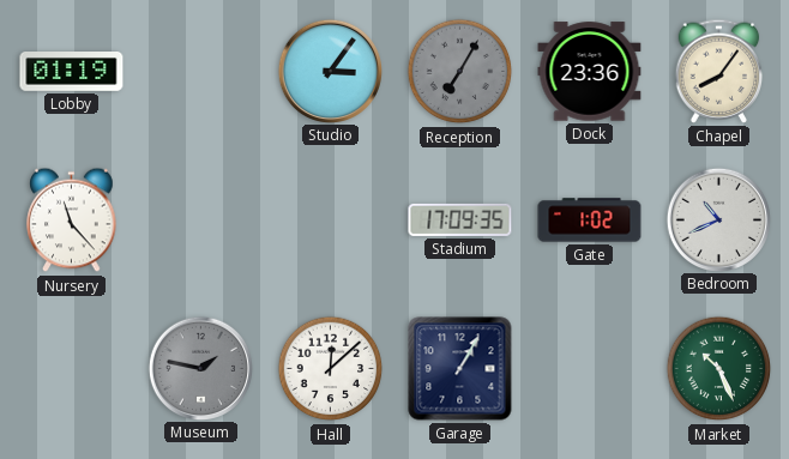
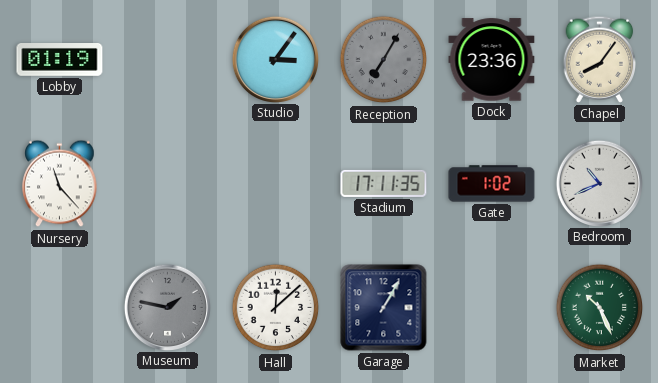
Stadium: 17:09 -> 17:11
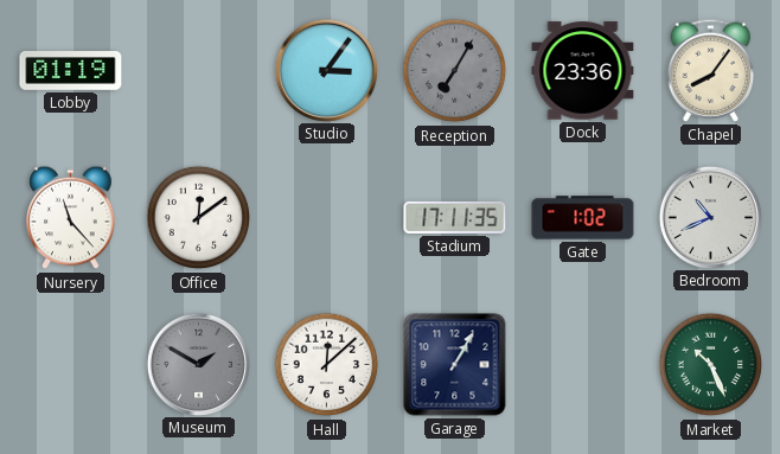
Office: none -> 12:09
Museum: 1:47 -> 1:50
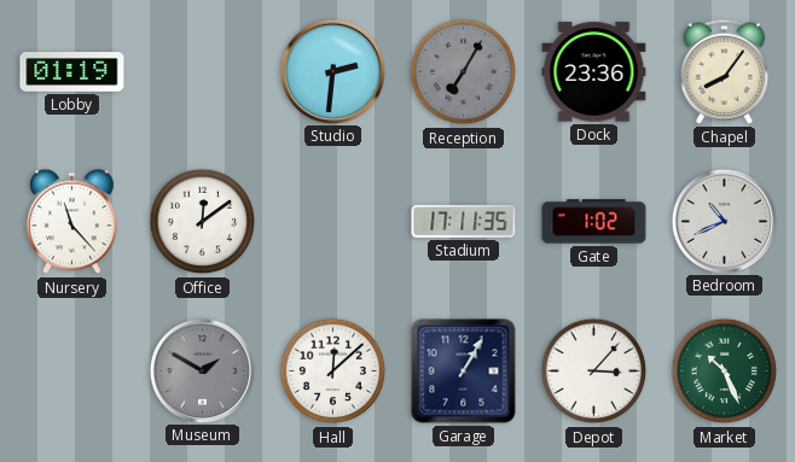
Studio: 3:06 -> 2:31
Depot: none -> 3:07
